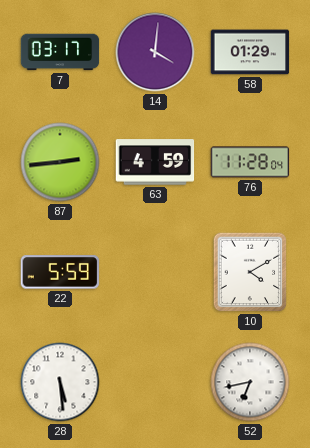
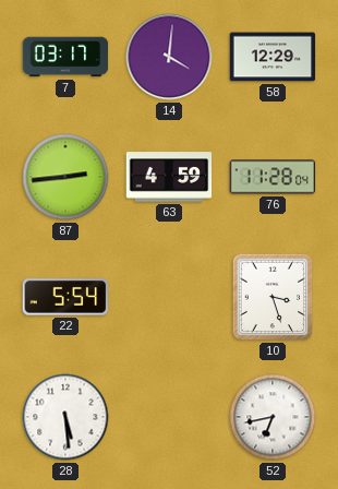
58: 01:29 -> 12:29
22: 5:59 -> 5:54
10: 4:10 -> 3:27
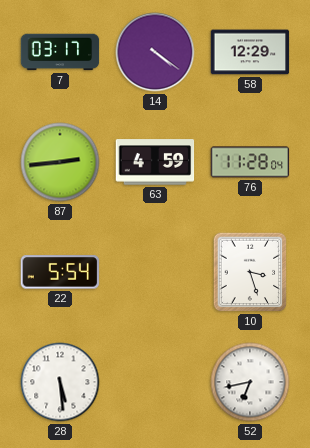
14: 4:01 -> 4:21
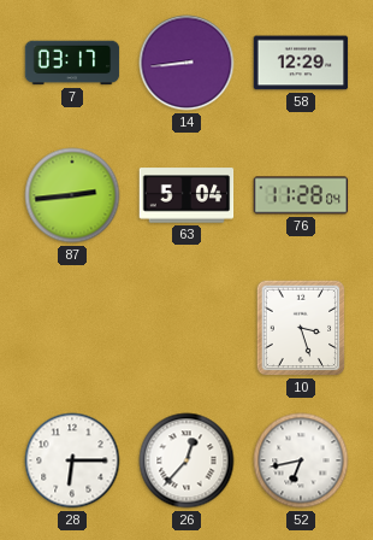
14: 4:21 -> 8:44
63: 4:59 -> 5:04
22: 5:54 -> none
28: 5:29 -> 6:15
26: none -> 12:37
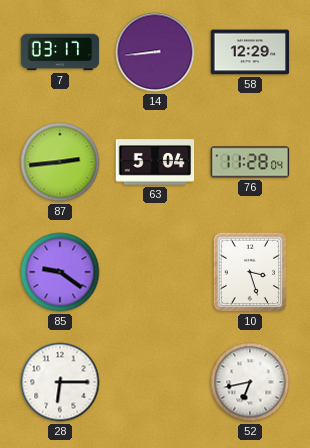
85: none -> 9:21
26: 12:37 -> none
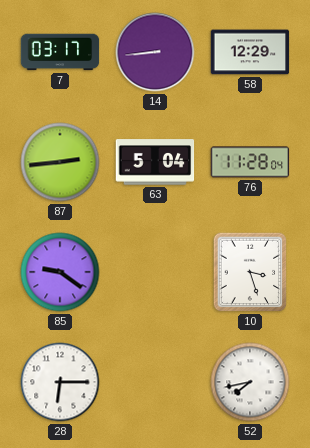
52: 6:43 -> 7:43
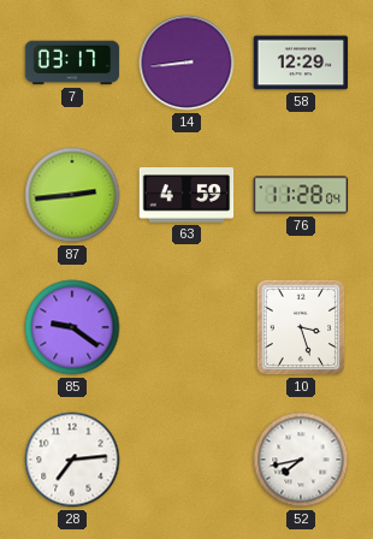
63: 5:04 -> 4:59
28: 6:15 -> 7:14
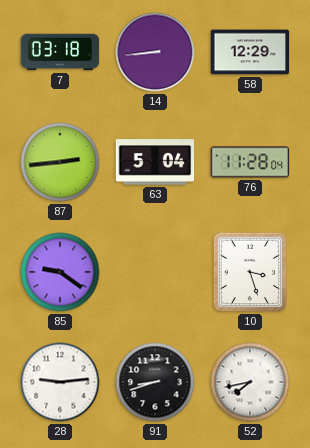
7: 03:17 -> 03:18
63: 4:59 -> 5:04
28: 7:14 -> 9:14
91: none -> 8:42
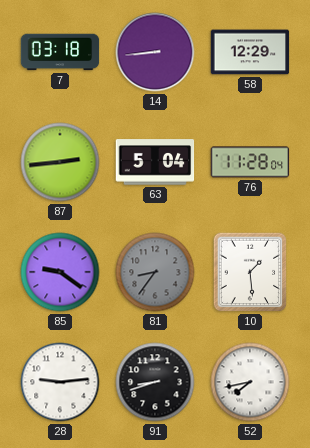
81: none -> 8:36
10: 3:27 -> 1:29
